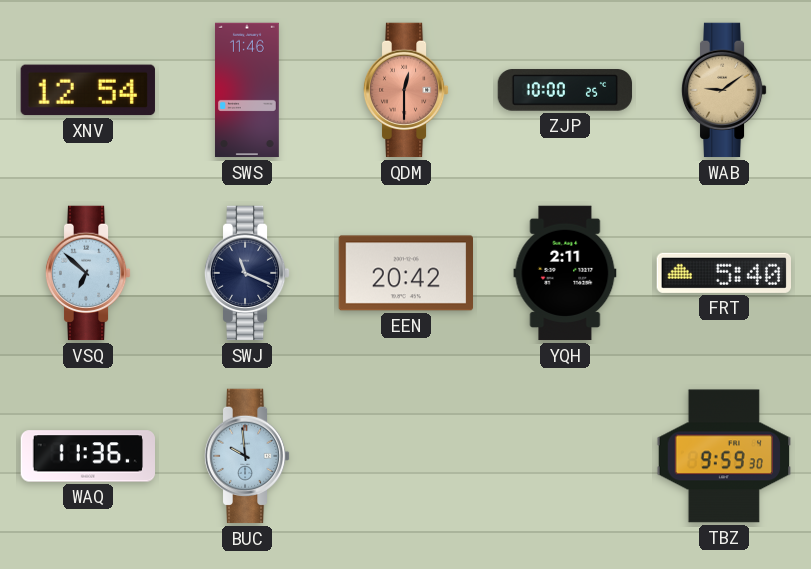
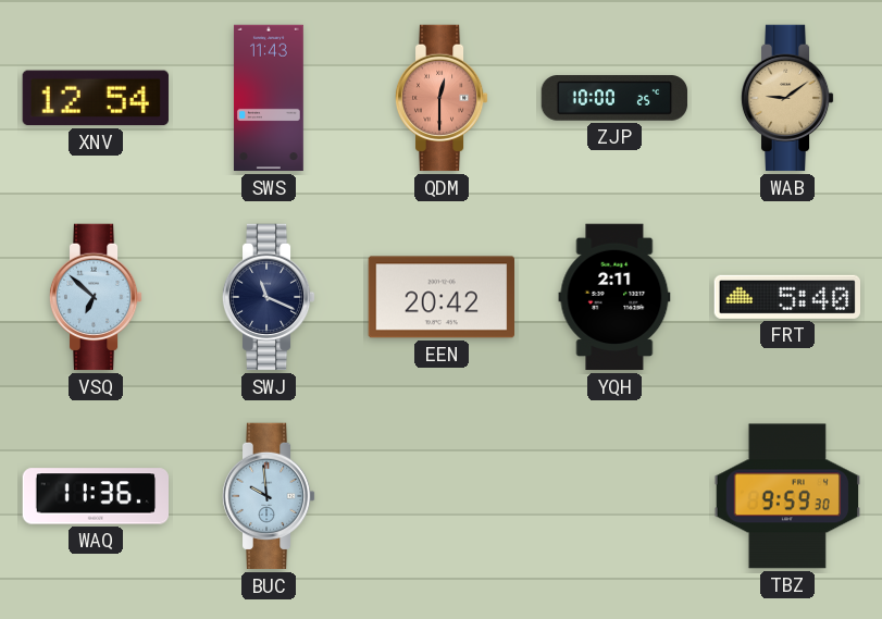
SWS: 11:46 -> 11:43
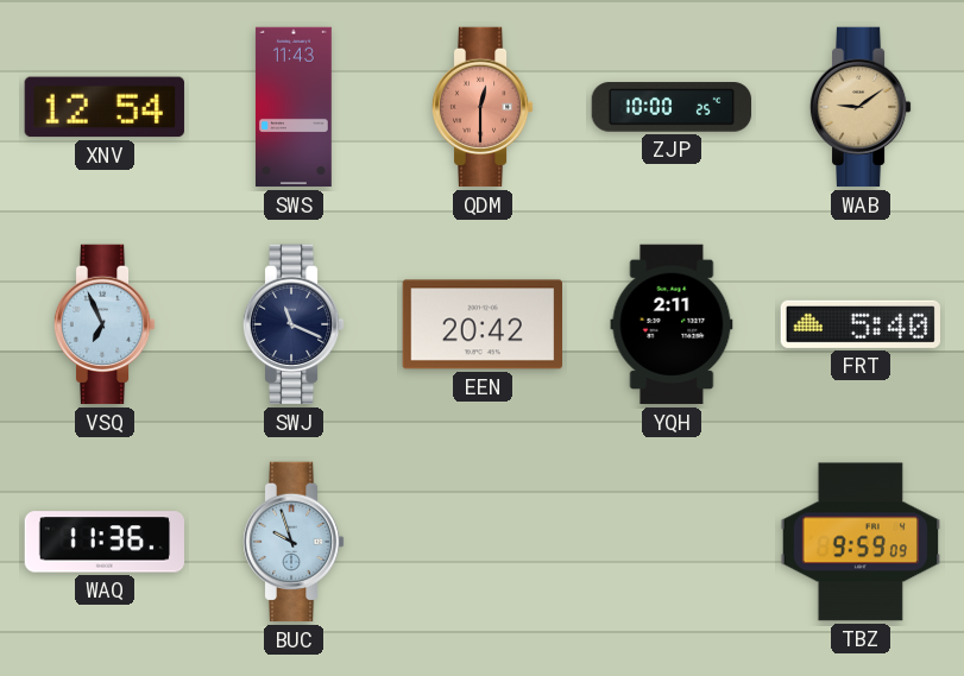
VSQ: 6:52 -> 6:56
BUC: 9:59 -> 9:57
TBZ: 9:59:30 -> 9:59:09
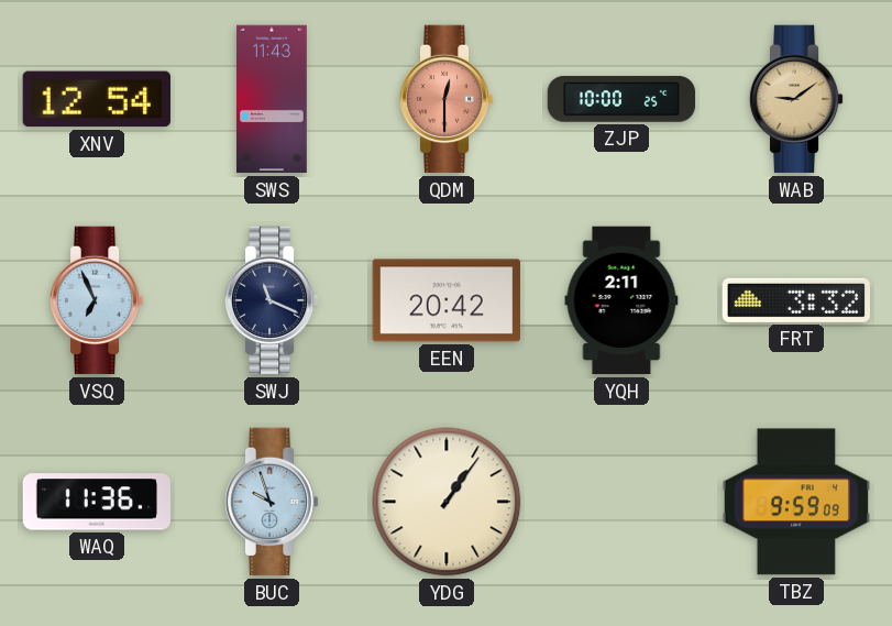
FRT: 5:40 -> 3:32
YDG: none -> 1:06
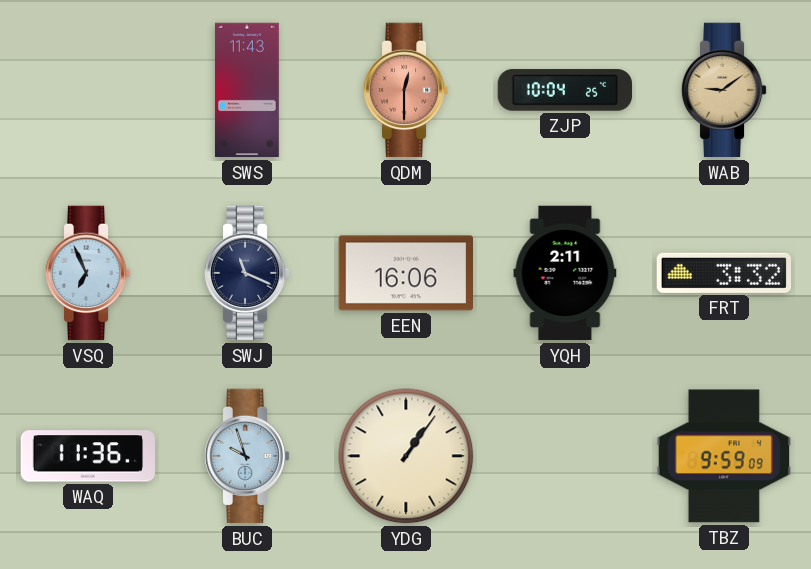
XNV: 12:54 -> none
ZJP: 10:00 -> 10:04
EEN: 20:42 -> 16:06
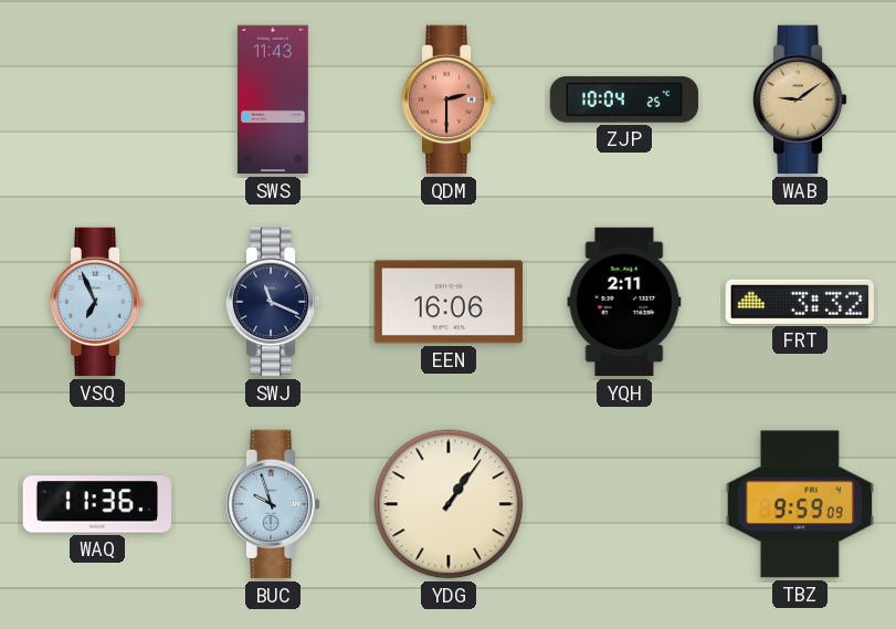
QDM: 12:30 -> 2:30
